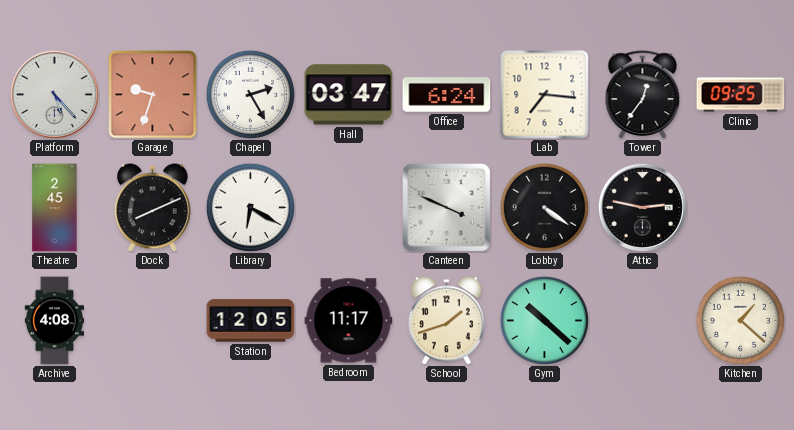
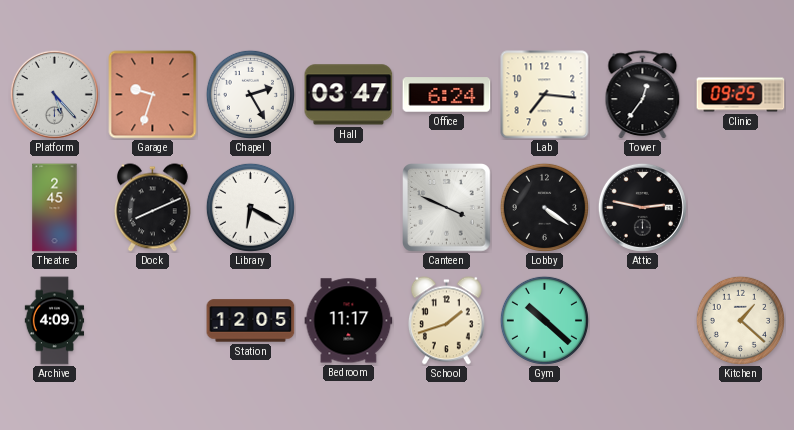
Archive: 4:08 -> 4:09
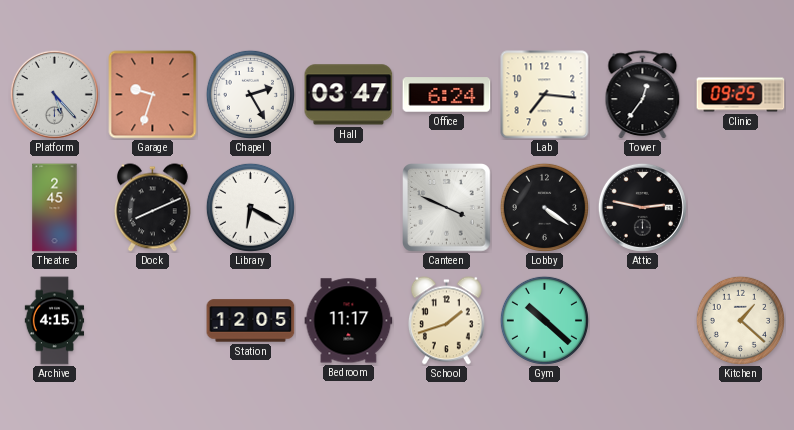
Archive: 4:09 -> 4:15
